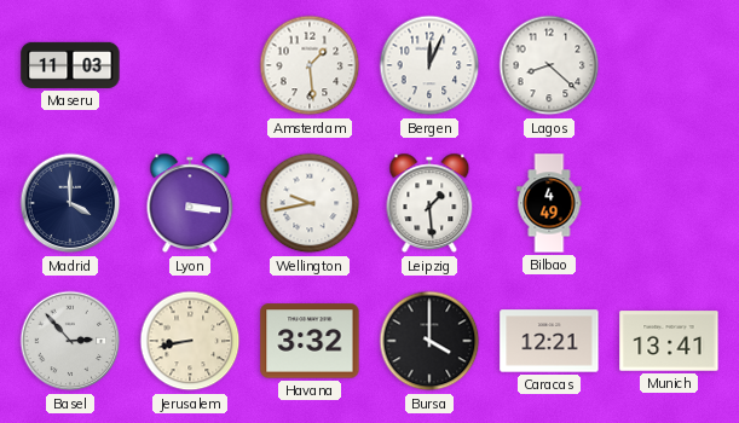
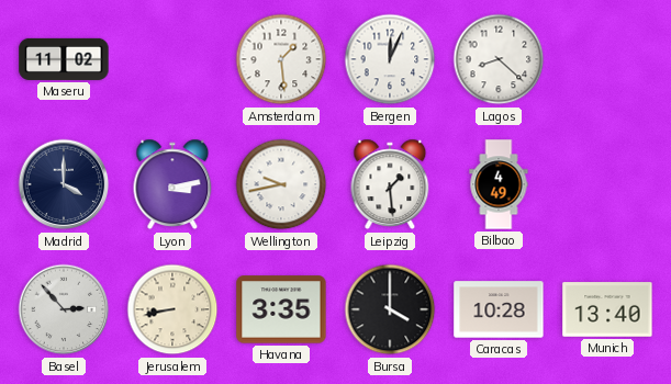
Maseru: 11:03 -> 11:02
Lyon: 3:16 -> 3:13
Havana: 3:32 -> 3:35
Caracas: 12:21 -> 10:28
Munich: 13:41 -> 13:40
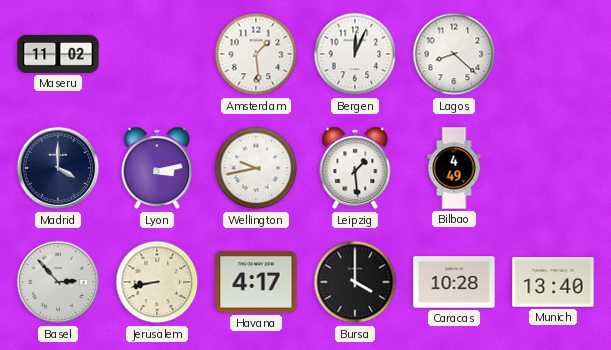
Havana: 3:35 -> 4:17
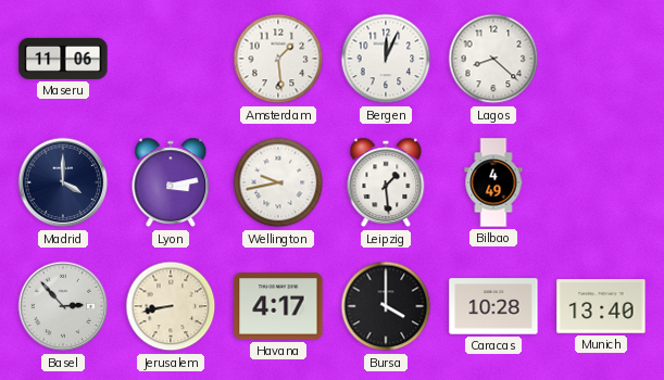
Maseru: 11:02 -> 11:06
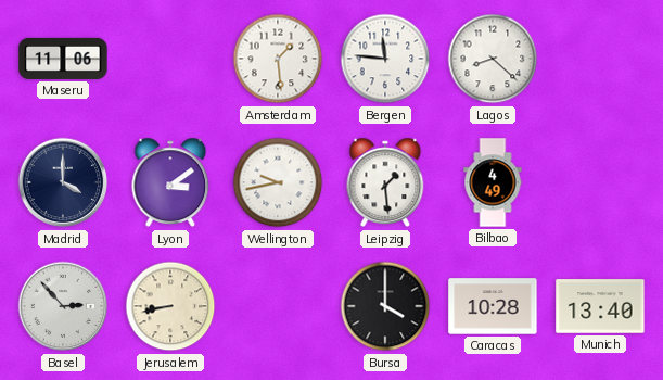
Bergen: 12:04 -> 11:46
Lyon: 3:13 -> 3:09
Havana: 4:17 -> none
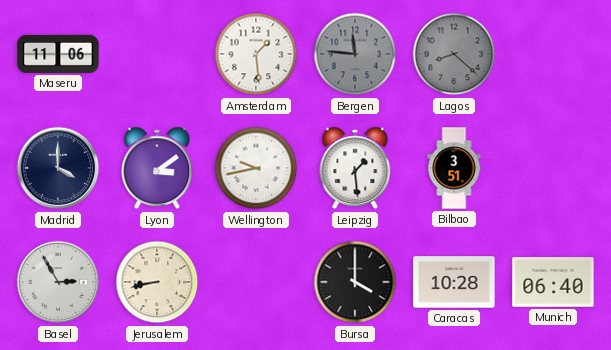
Bergen dial: white -> grey
Lagos dial: white -> grey
Bilbao: 4:49 -> 3:51
Basel: 2:53 -> 2:55
Munich: 13:40 -> 06:40
